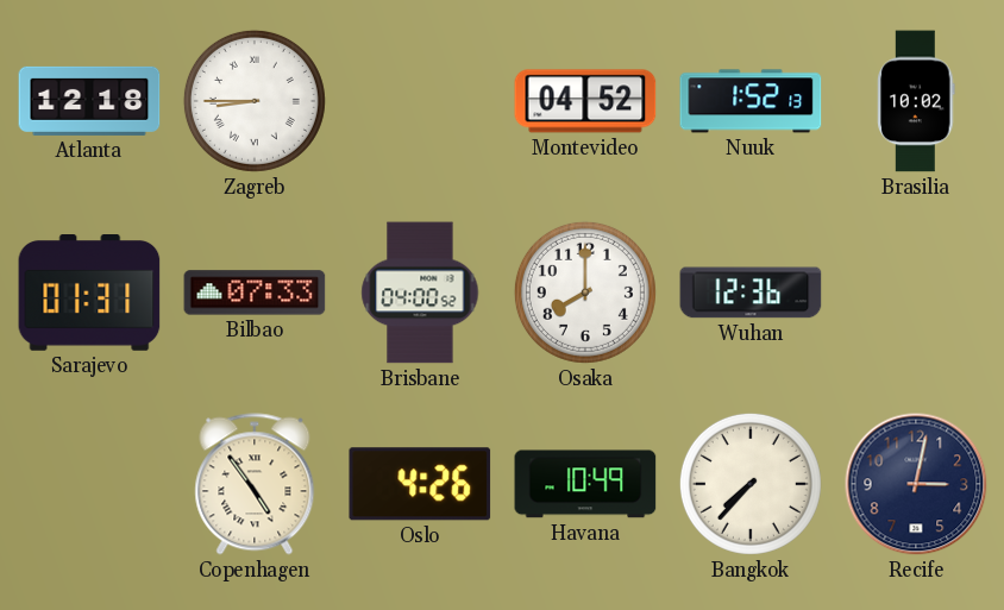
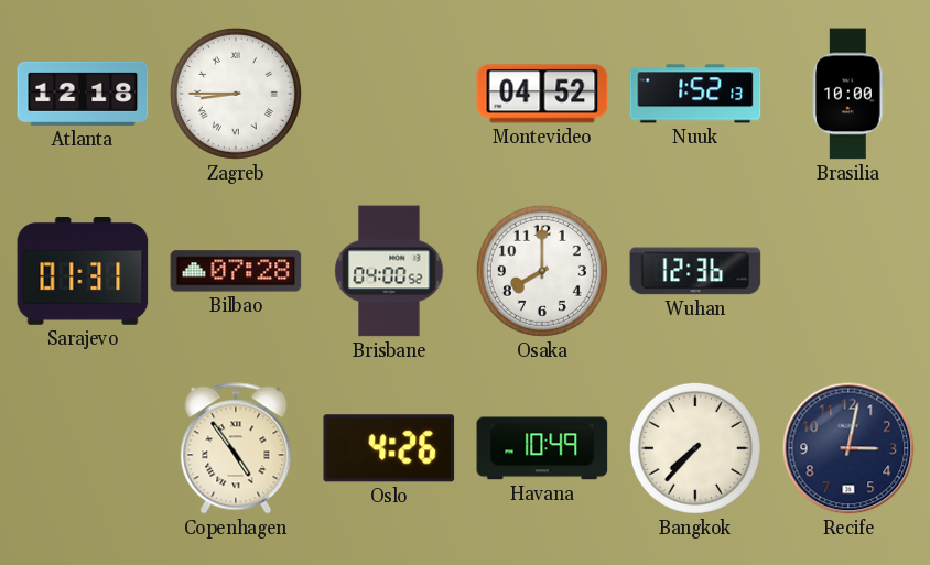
Brasilia: 10:02 -> 10:00
Bilbao: 07:33 -> 07:28
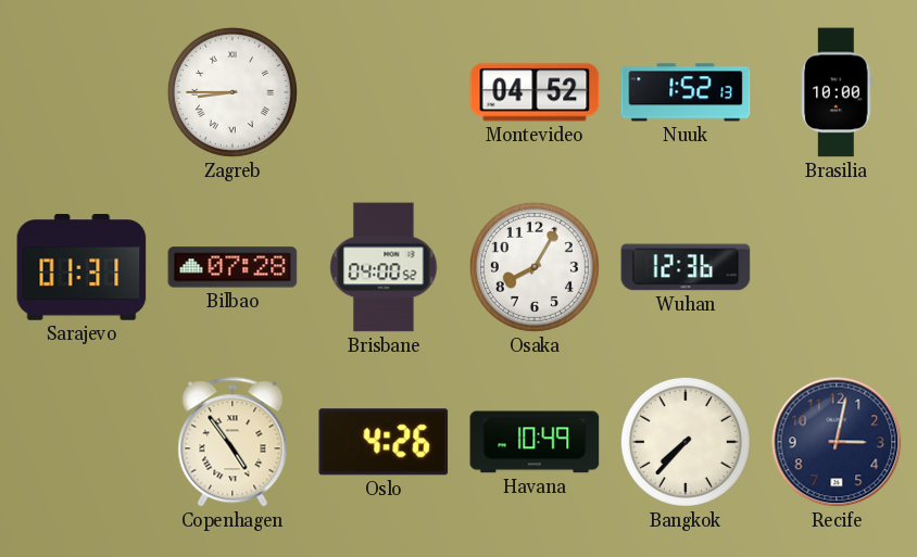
Atlanta: 12:18 -> none
Osaka: 8:00 -> 8:05
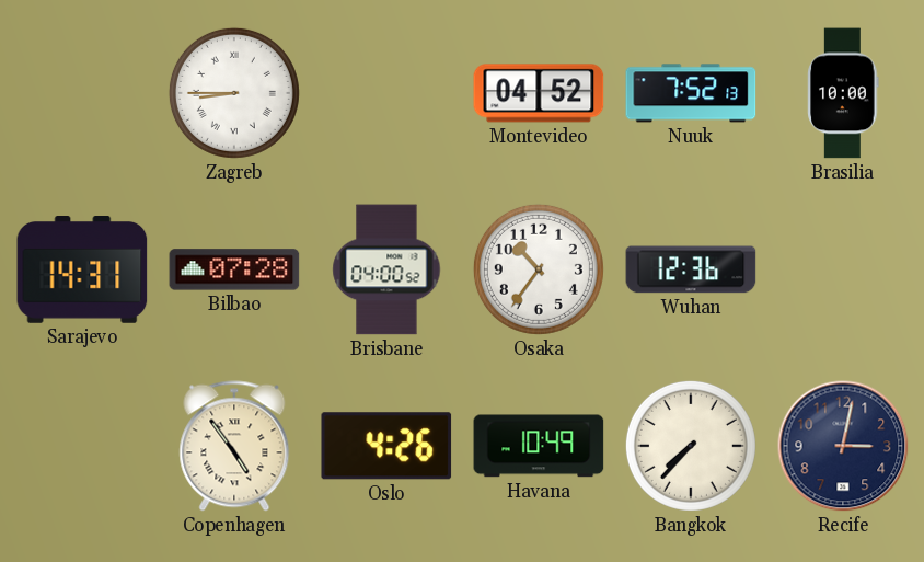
Nuuk: 1:52 -> 7:52
Sarajevo: 01:31 -> 14:31
Osaka: 8:05 -> 10:36
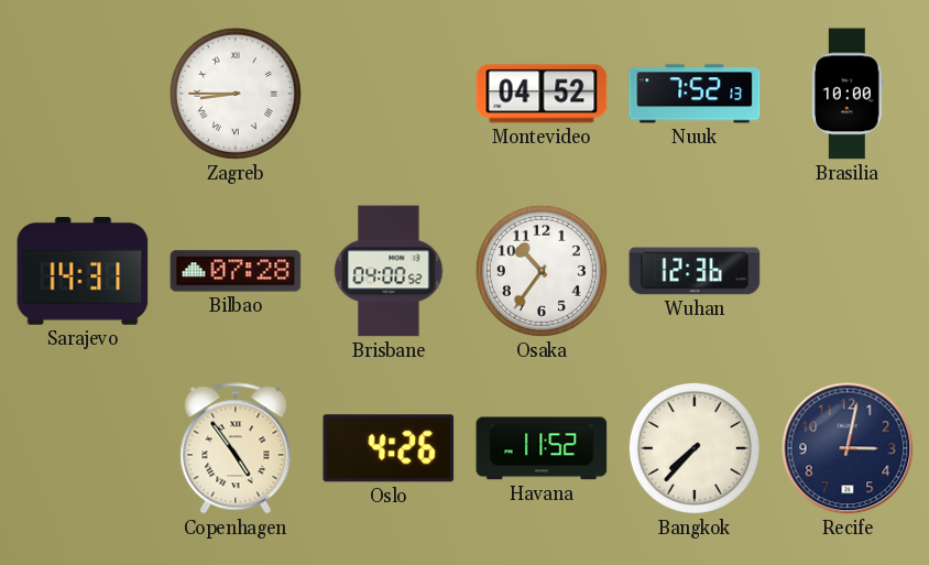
Havana: 10:49 -> 11:52
